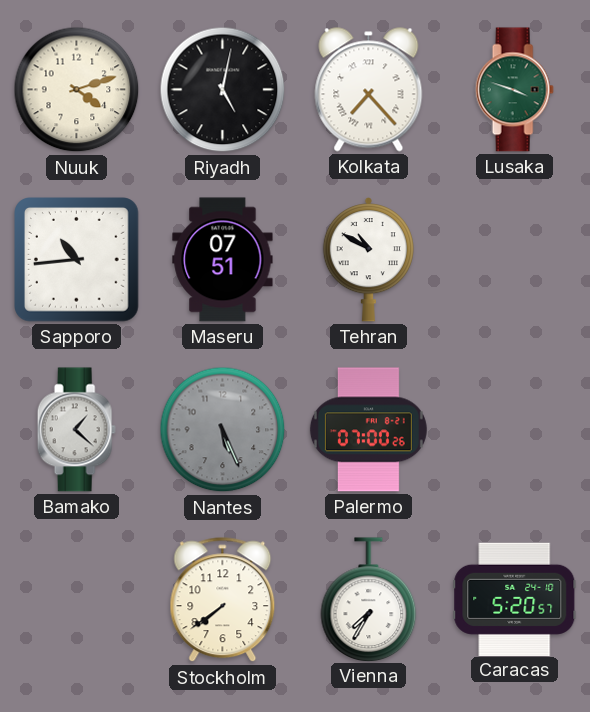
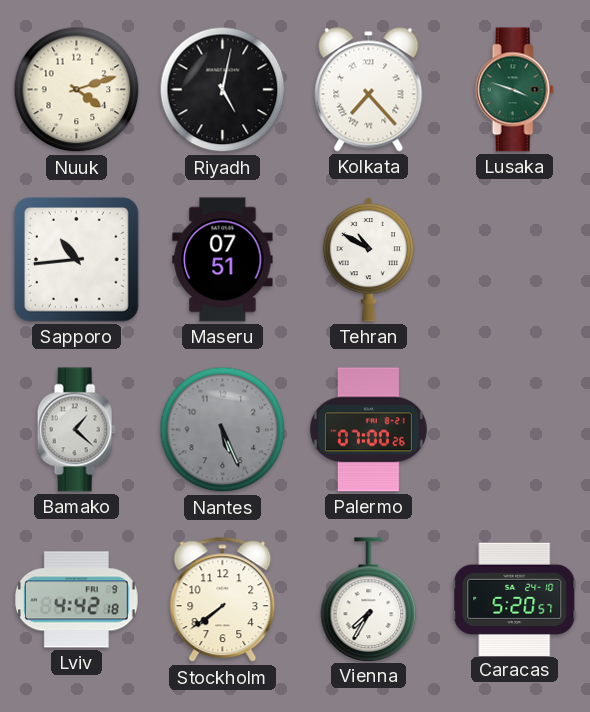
Lviv: none -> 4:42
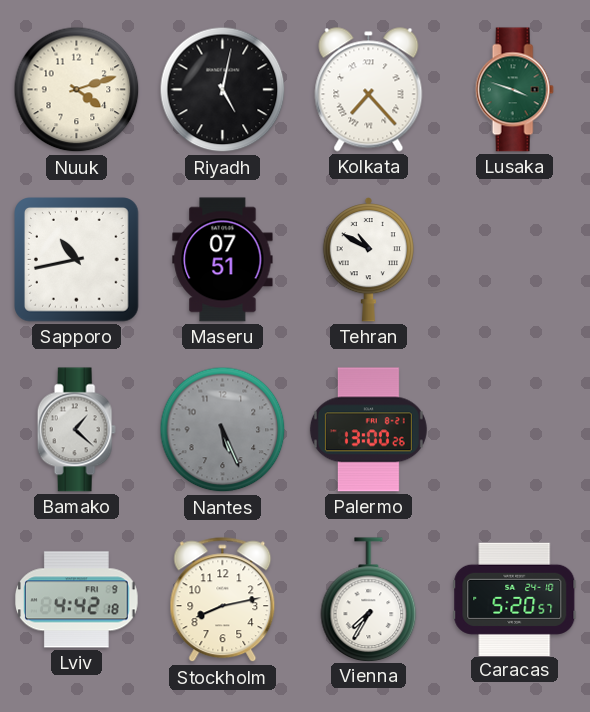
Sapporo: 10:44 -> 10:43
Palermo: 07:00 -> 13:00
Stockholm: 7:39 -> 8:13
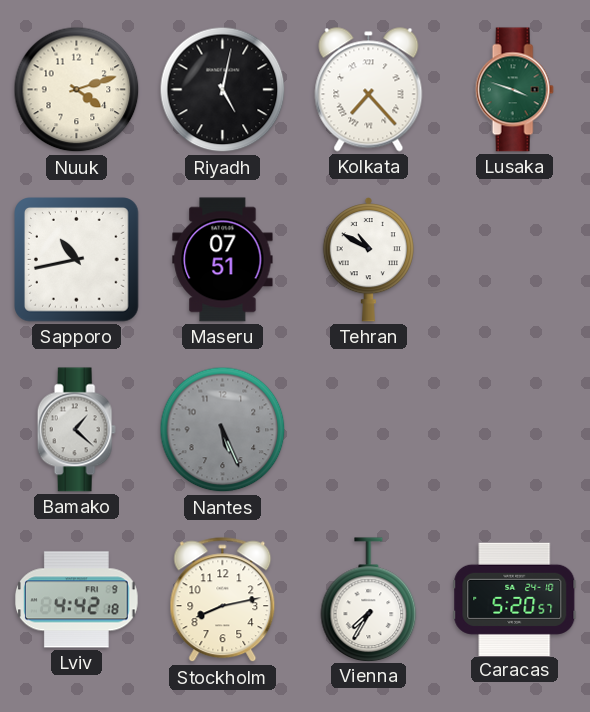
Palermo: 13:00 -> none
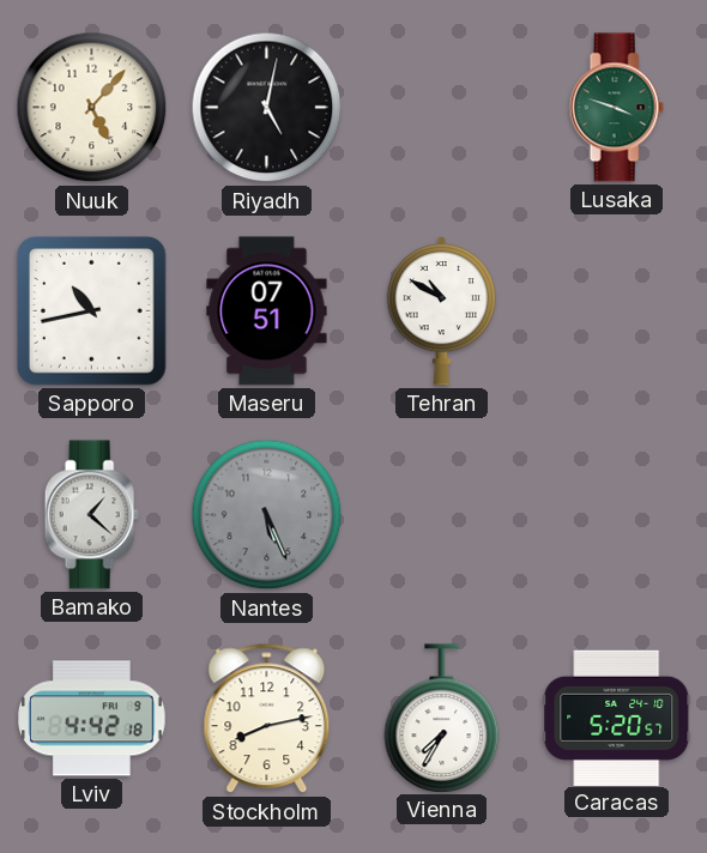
Nuuk: 4:12 -> 5:07
Kolkata: 7:23 -> none
